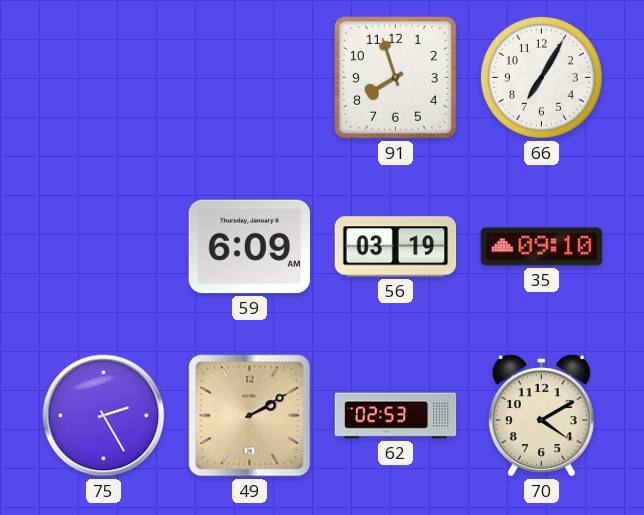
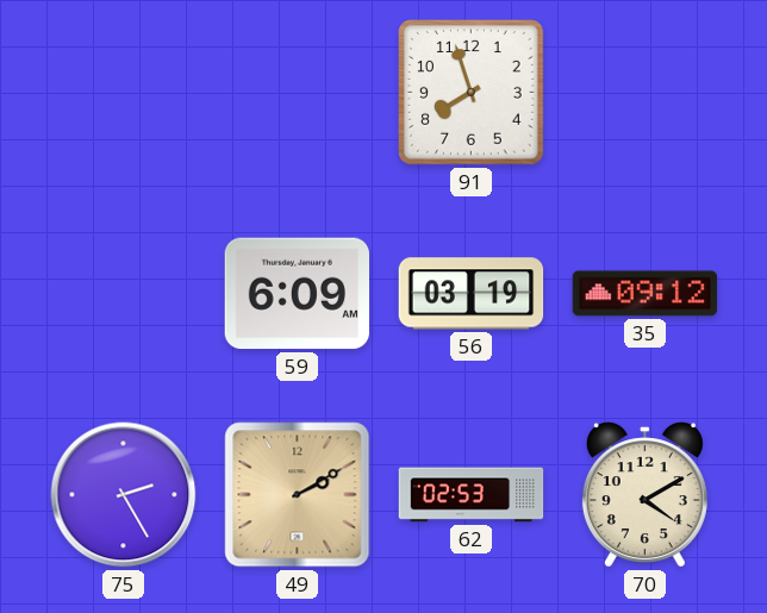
66: 7:05 -> none
35: 09:10 -> 09:12
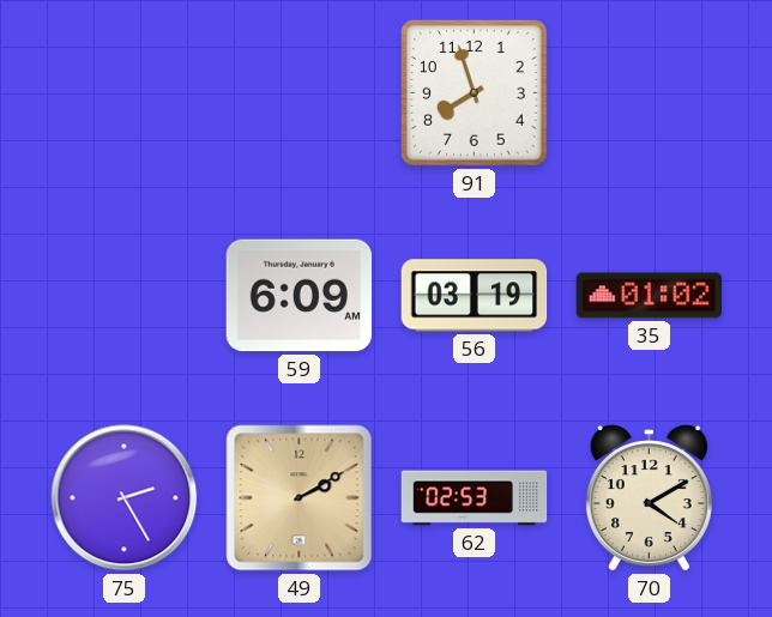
35: 09:12 -> 01:02
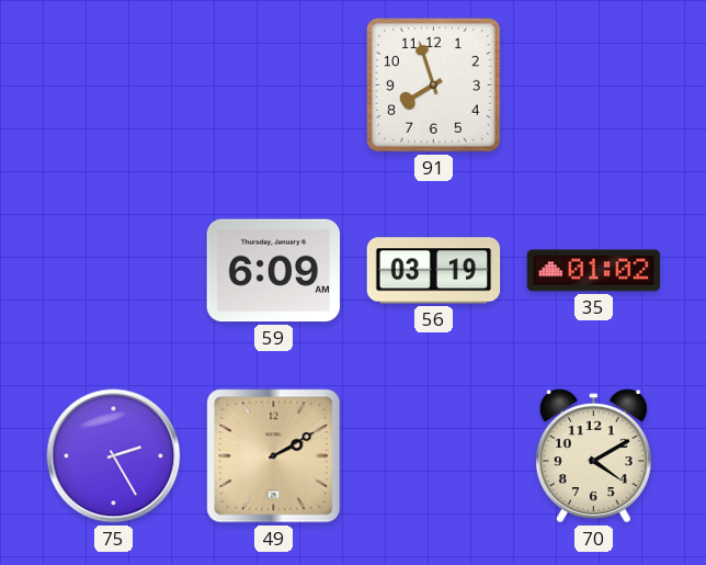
62: 02:53 -> none
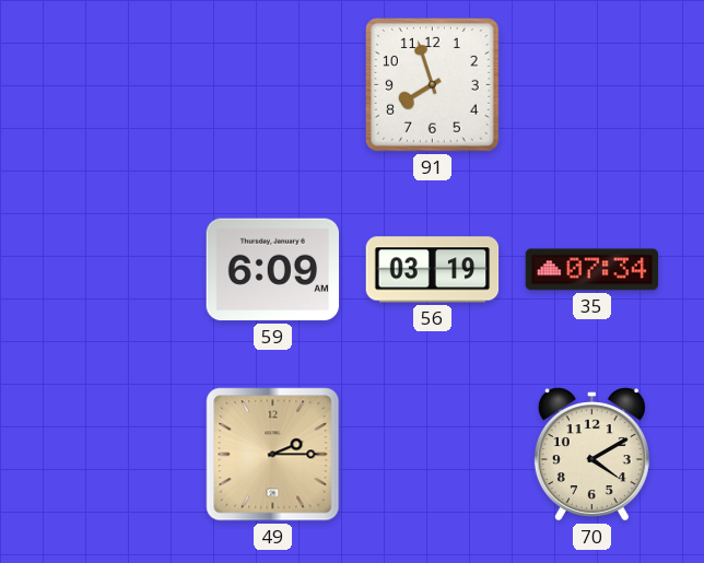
35: 01:02 -> 07:34
75: 2:25 -> none
49: 2:10 -> 2:15
